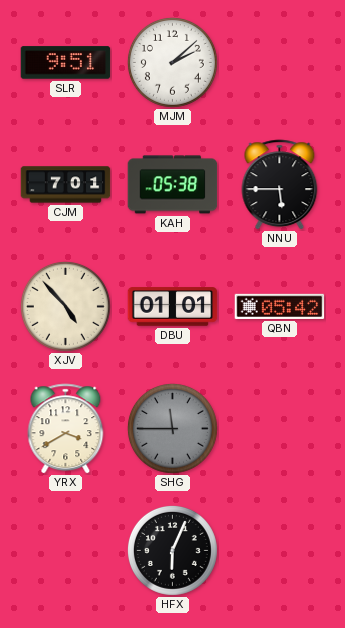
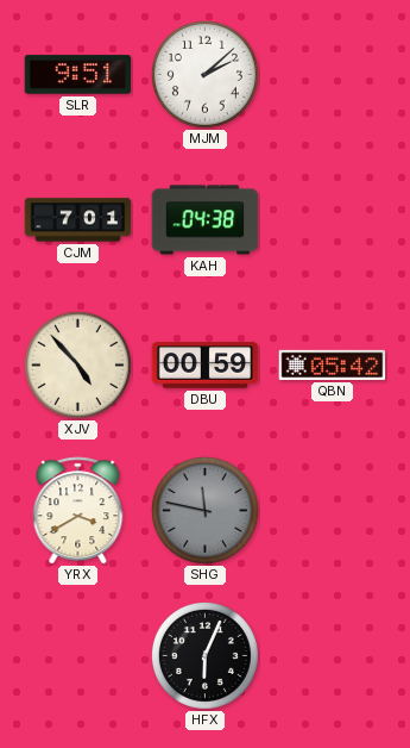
KAH: 05:38 -> 04:38
NNU: 5:45 -> none
DBU: 01:01 -> 00:59
SHG: 11:45 -> 11:47
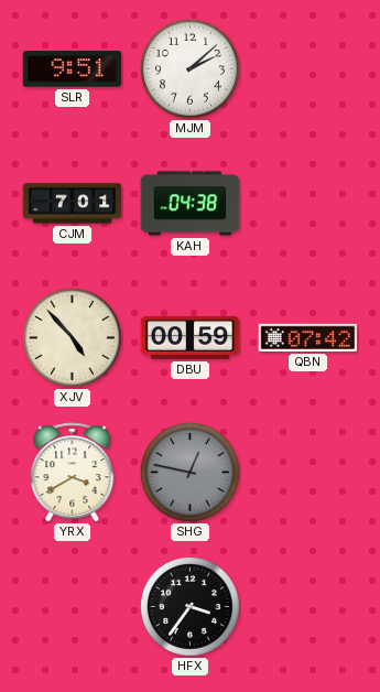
QBN: 05:42 -> 07:42
SHG: 11:47 -> 12:47
HFX: 6:04 -> 3:36
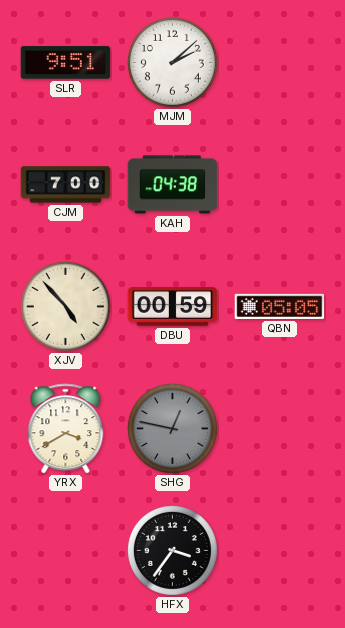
CJM: 7:01 -> 7:00
QBN: 07:42 -> 05:05
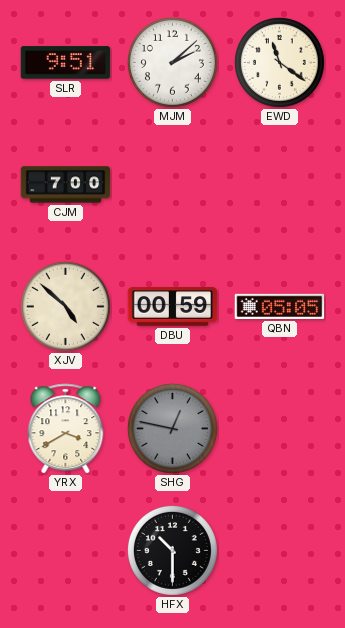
EWD: none -> 11:21
KAH: 04:38 -> none
XJV: 4:53 -> 4:52
HFX: 3:36 -> 10:30
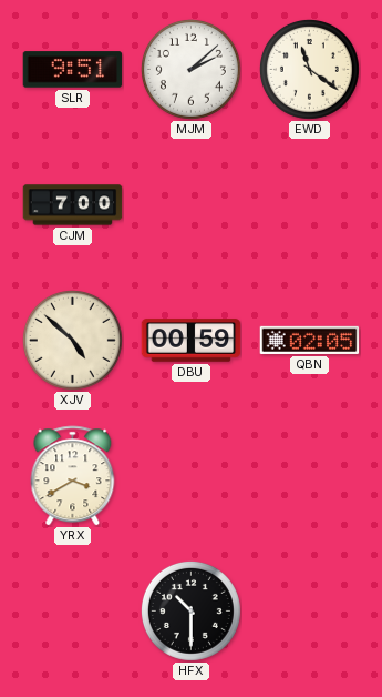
QBN: 05:05 -> 02:05
SHG: 12:47 -> none
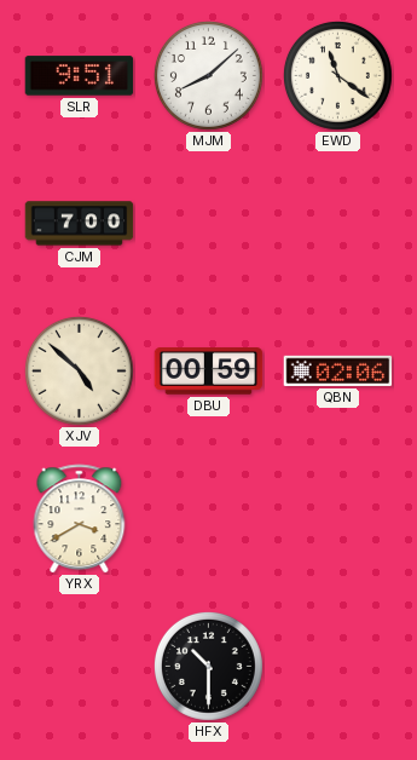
MJM: 2:08 -> 8:08
QBN: 02:05 -> 02:06
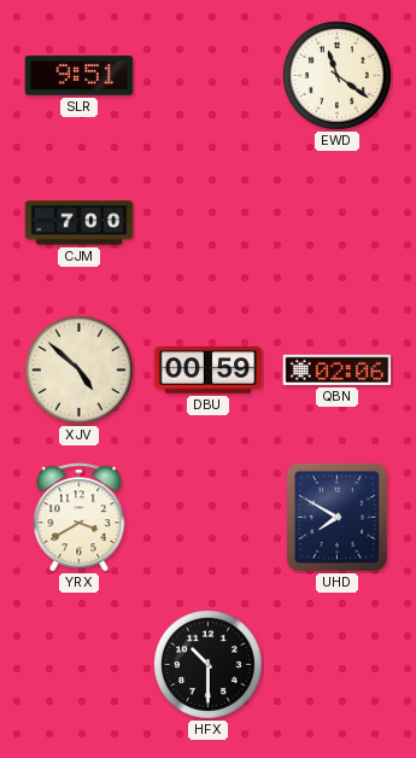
MJM: 8:08 -> none
UHD: none -> 7:50
